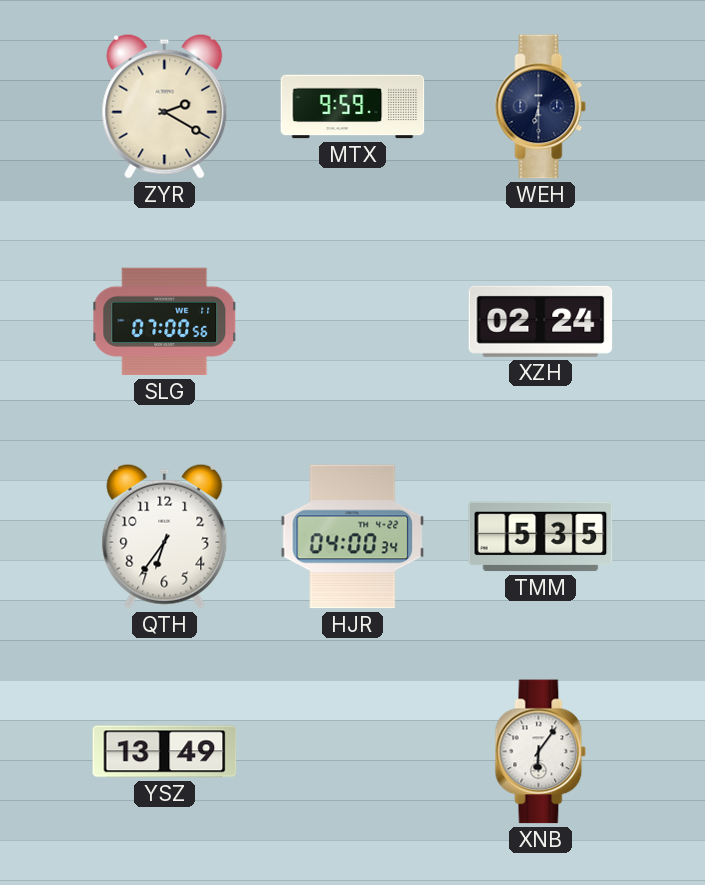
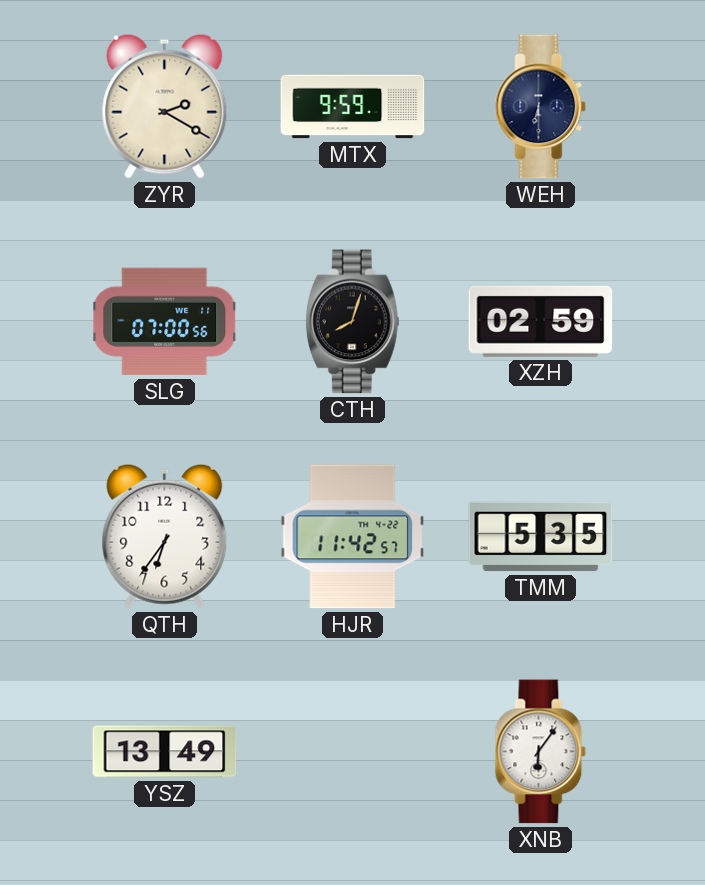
CTH: none -> 8:03
XZH: 02:24 -> 02:59
HJR: 04:00 -> 11:42
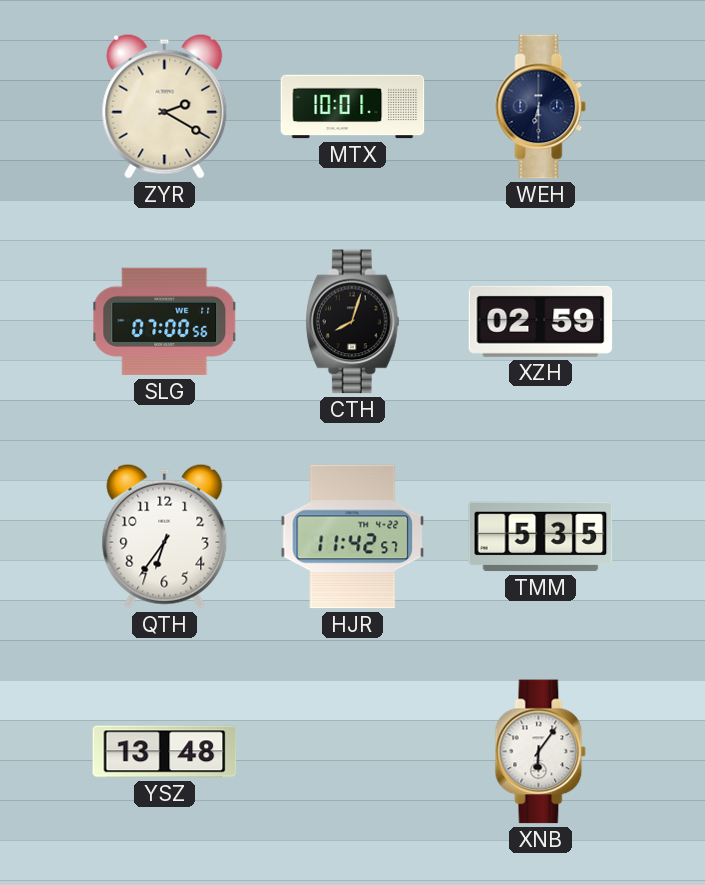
MTX: 9:59 -> 10:01
YSZ: 13:49 -> 13:48
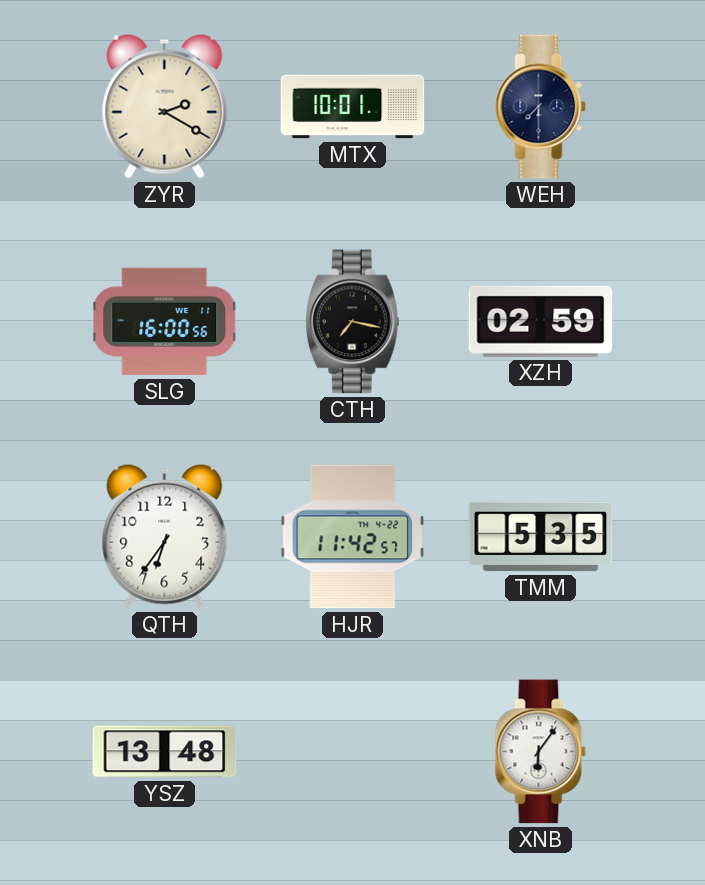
WEH: 6:30 -> 7:30
SLG: 07:00 -> 16:00
CTH: 8:03 -> 7:17
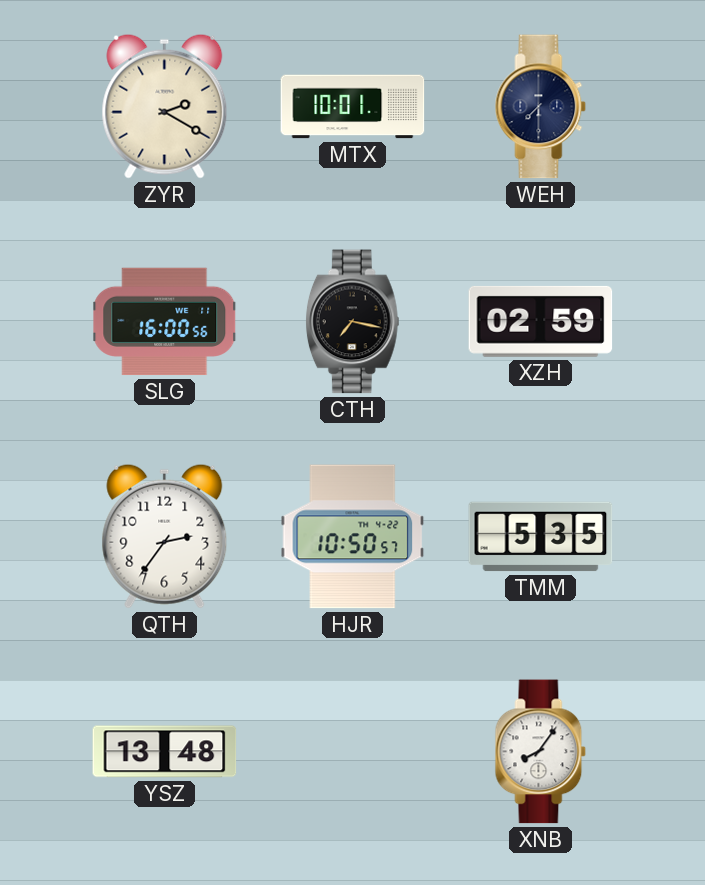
QTH: 6:36 -> 2:36
HJR: 11:42 -> 10:50
XNB: 6:06 -> 8:06
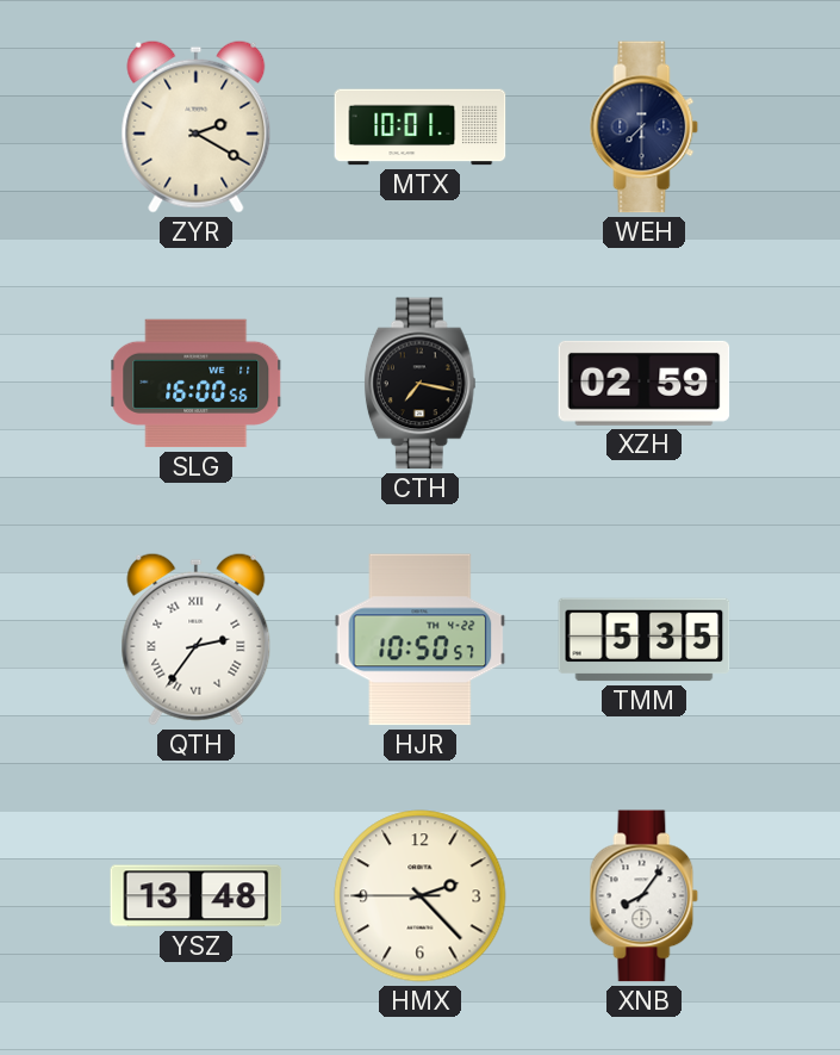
QTH numerals: Arabic -> Roman
HMX: none -> 2:22
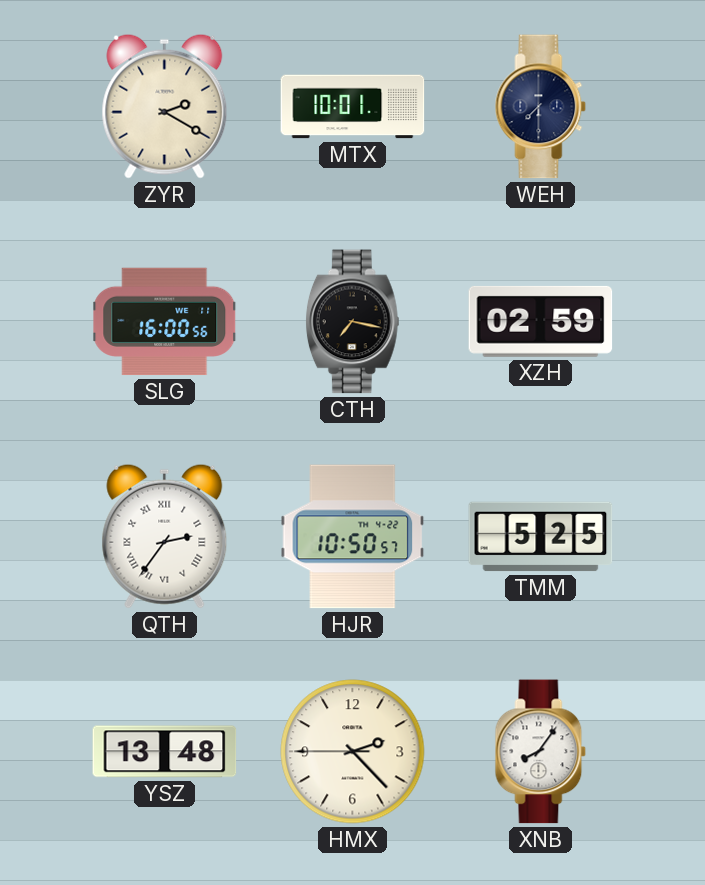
TMM: 5:35 -> 5:25
